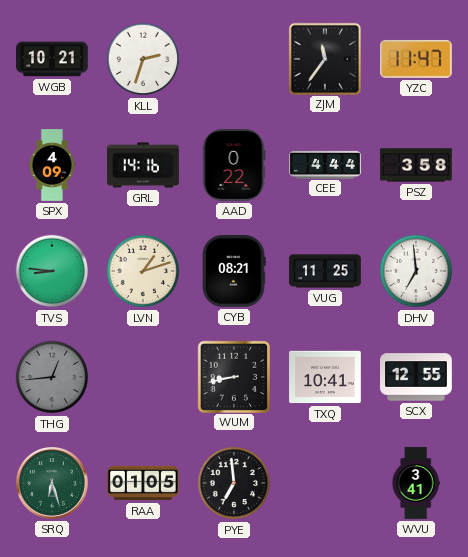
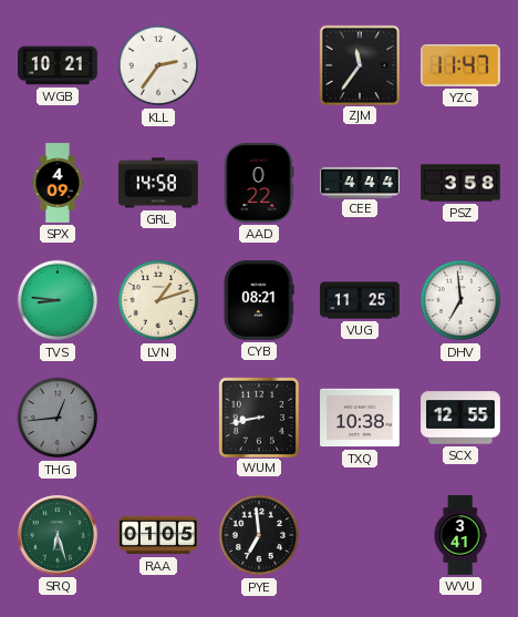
KLL: 2:33 -> 2:36
GRL: 14:16 -> 14:58
TXQ: 10:41 -> 10:38
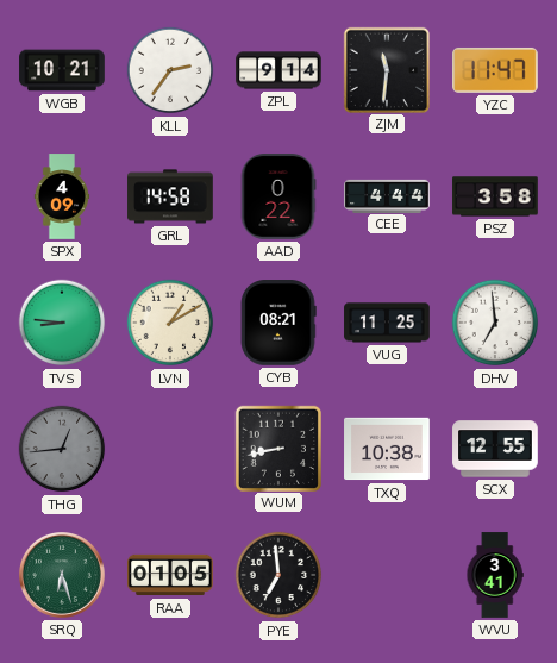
ZPL: none -> 9:14
ZJM: 11:36 -> 11:31
LVN: 1:12 -> 1:10
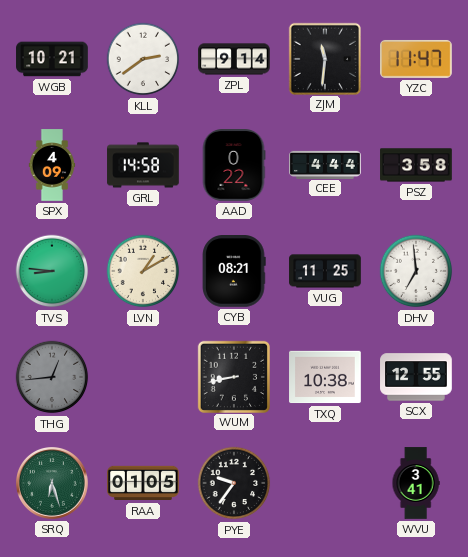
KLL: 2:36 -> 2:39
PYE: 6:59 -> 9:36
